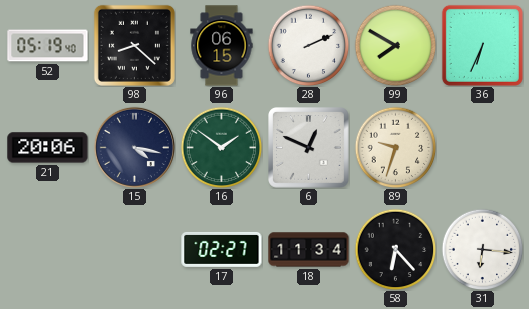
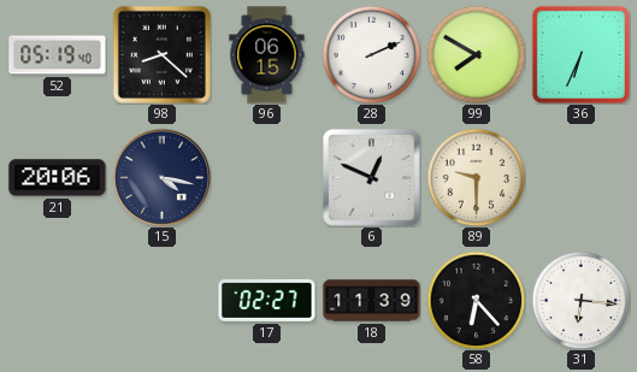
16: 1:51 -> none
89: 9:33 -> 9:30
18: 11:34 -> 11:39
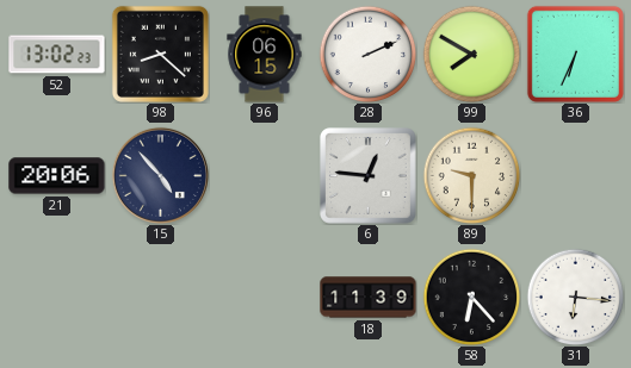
52: 05:19 -> 13:02
15: 4:17 -> 4:53
6: 12:49 -> 12:46
17: 02:27 -> none
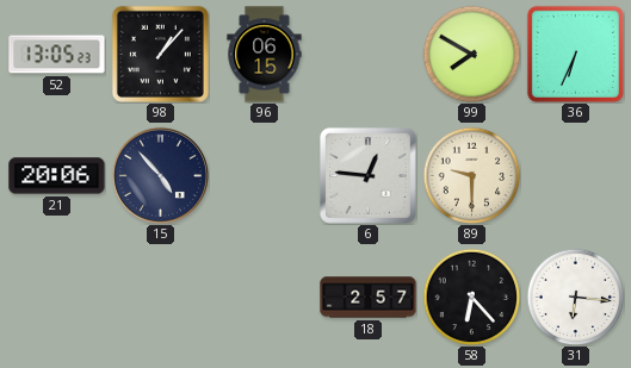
52: 13:02 -> 13:05
98: 8:22 -> 1:07
28: 2:11 -> none
18: 11:39 -> 2:57
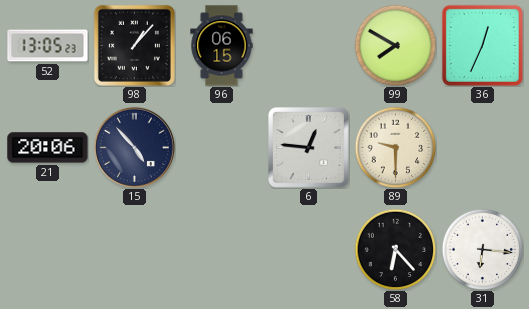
36: 6:34 -> 12:34
18: 2:57 -> none
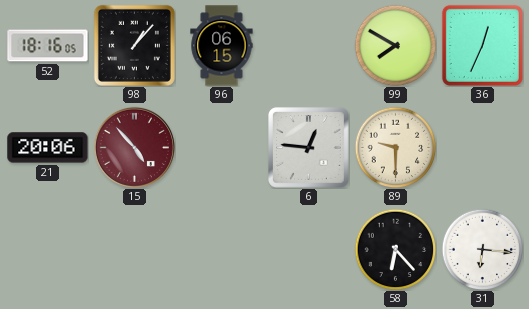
52: 13:05 -> 18:16
15 dial: navy -> burgundy
